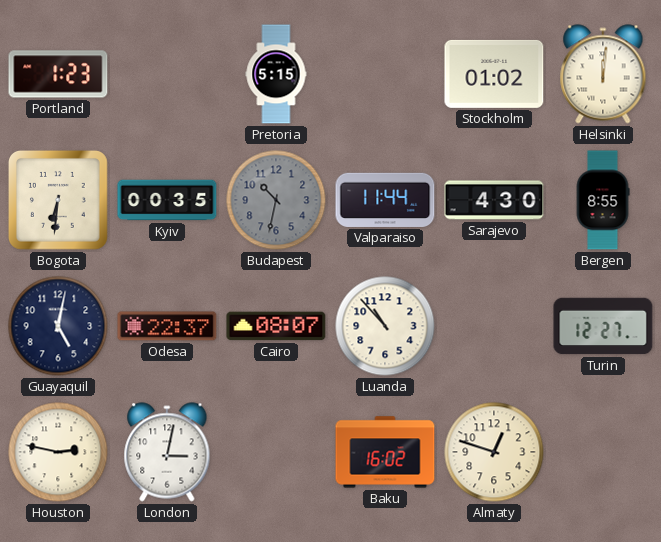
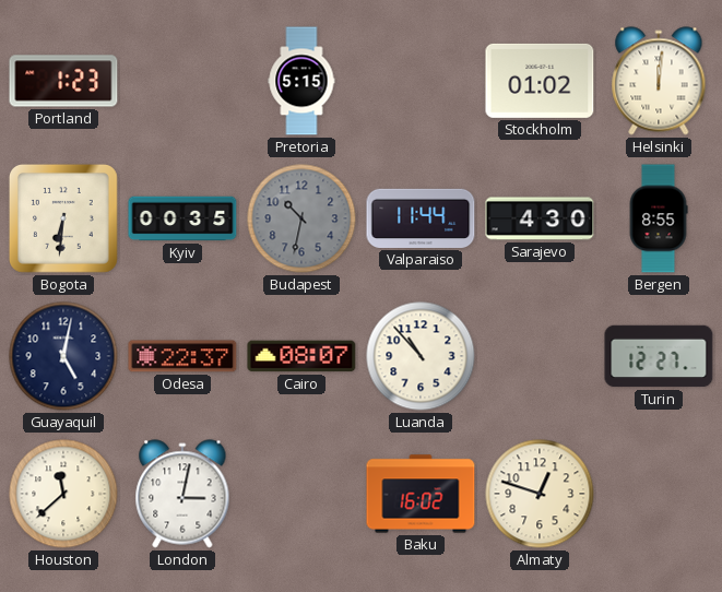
Houston: 2:47 -> 11:38
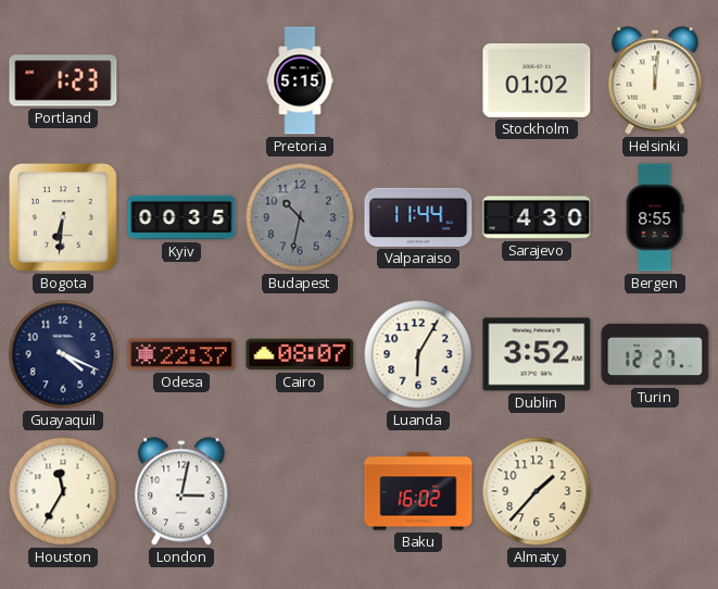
Guayaquil: 5:02 -> 4:19
Luanda: 10:53 -> 6:05
Dublin: none -> 3:52
Houston: 11:38 -> 11:35
Almaty: 12:48 -> 1:37
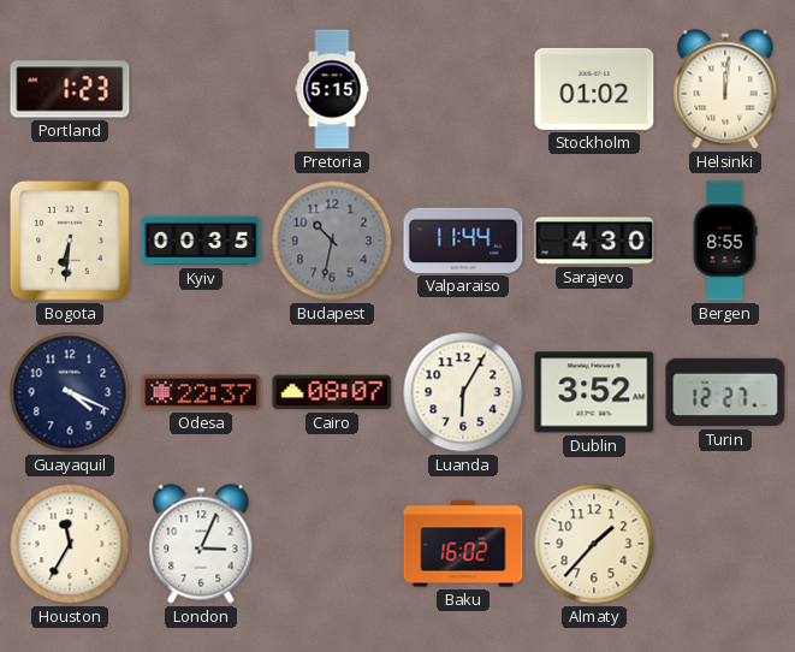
London: 3:02 -> 3:04
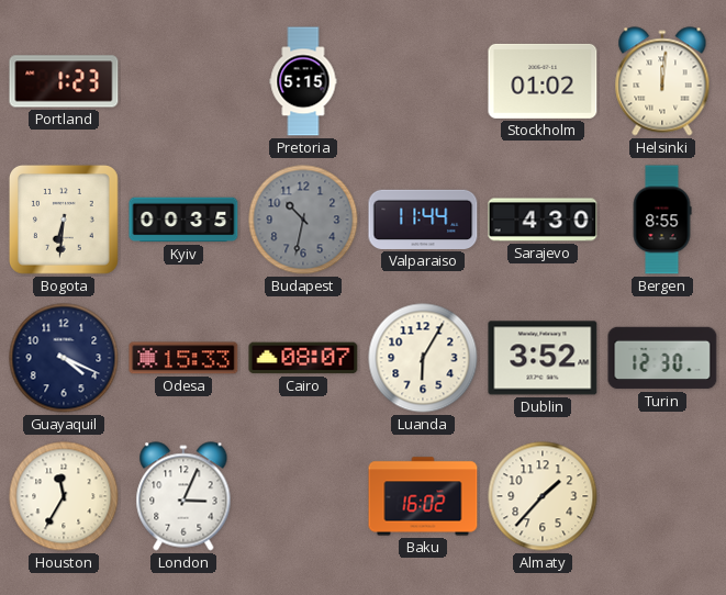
Odesa: 22:37 -> 15:33
Turin: 12:27 -> 12:30
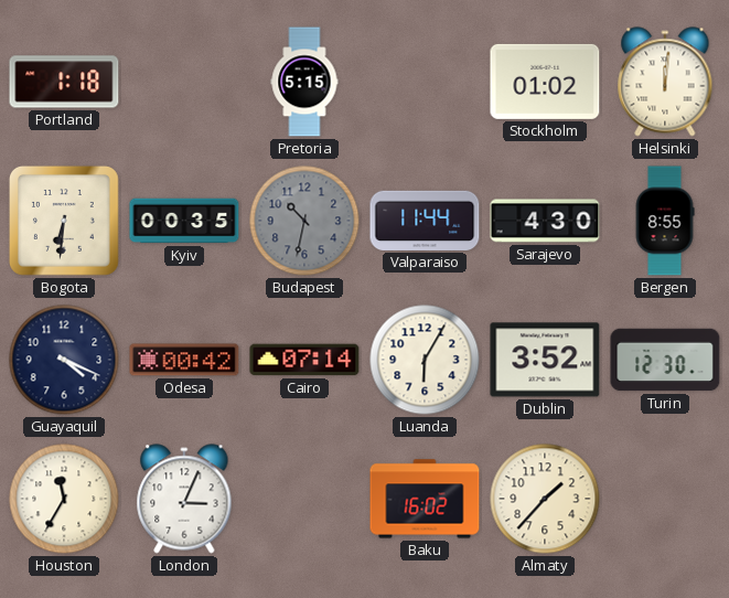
Portland: 1:23 -> 1:18
Odesa: 15:33 -> 00:42
Cairo: 08:07 -> 07:14
